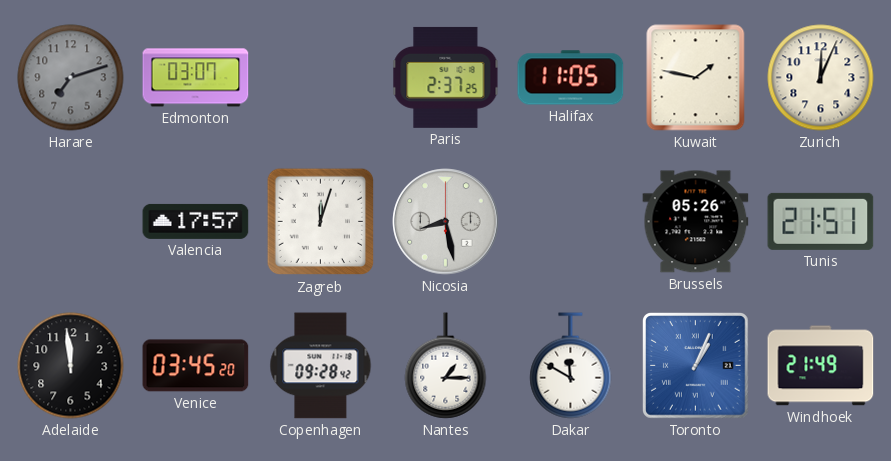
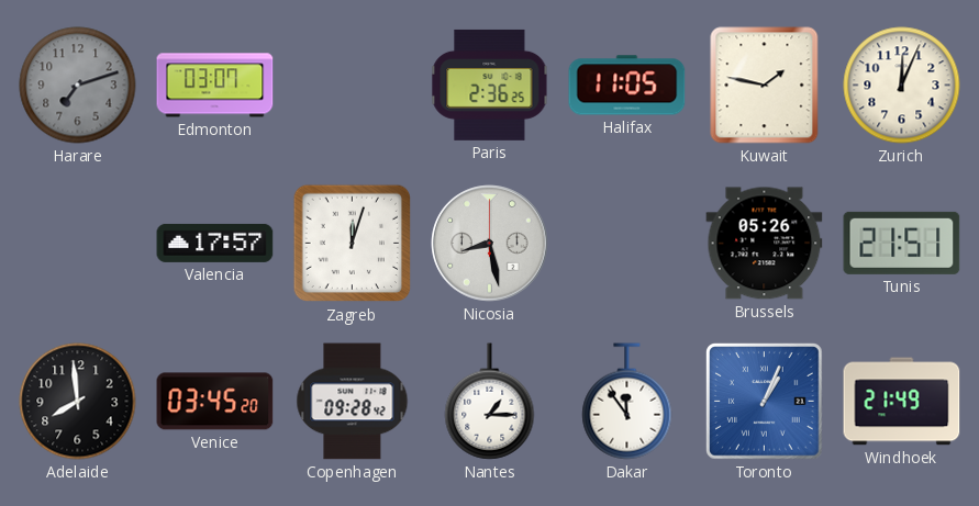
Paris: 2:37 -> 2:36
Adelaide: 11:59 -> 7:59
Dakar: 11:50 -> 11:54
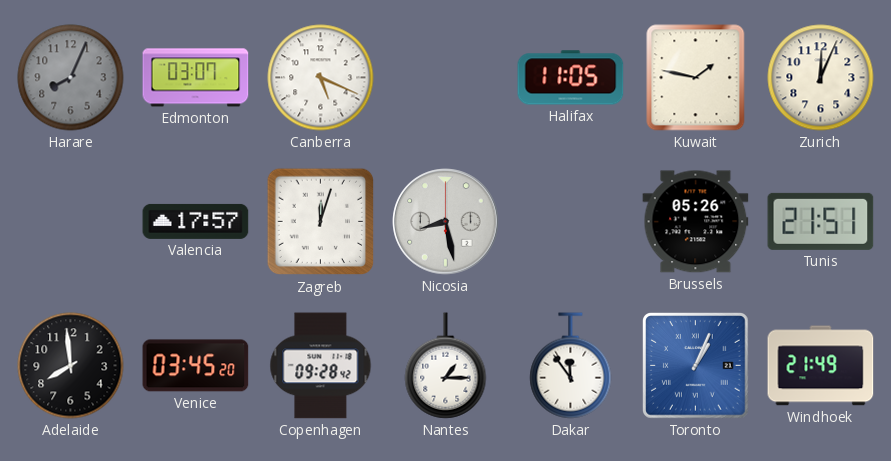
Harare: 7:12 -> 8:04
Canberra: none -> 5:19
Paris: 2:36 -> none
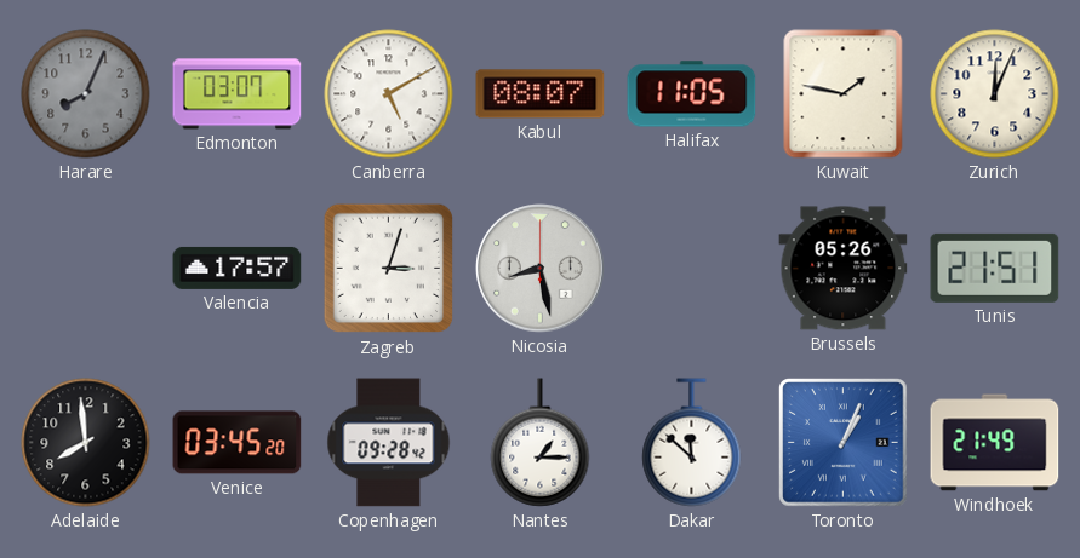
Canberra: 5:19 -> 5:10
Kabul: none -> 08:07
Zagreb: 12:03 -> 3:03
Dakar: 11:54 -> 11:52
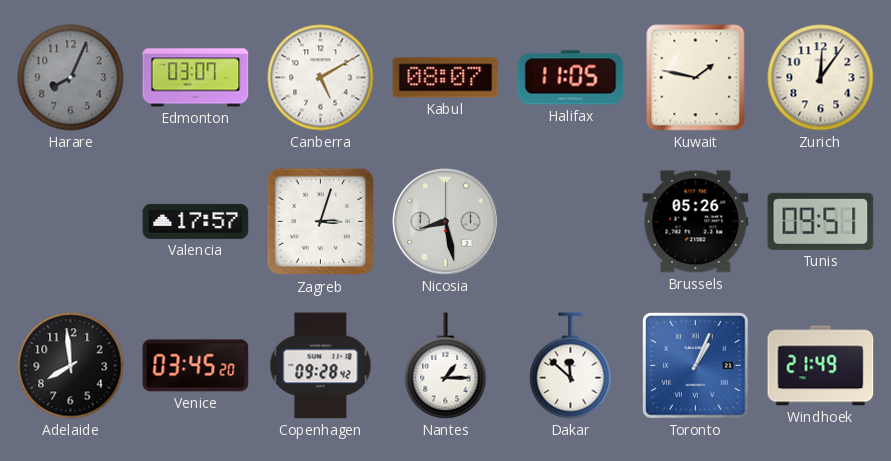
Zurich: 12:04 -> 12:06
Tunis: 21:51 -> 09:51
